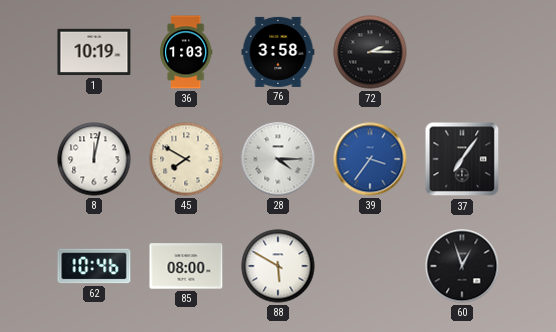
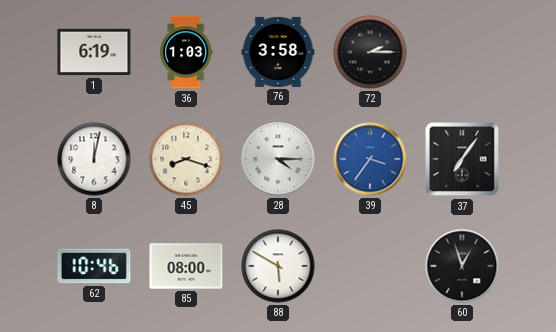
1: 10:19 -> 6:19
45: 7:50 -> 8:18
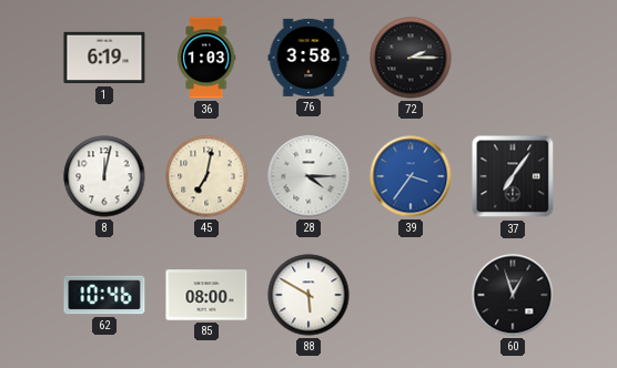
45: 8:18 -> 7:02
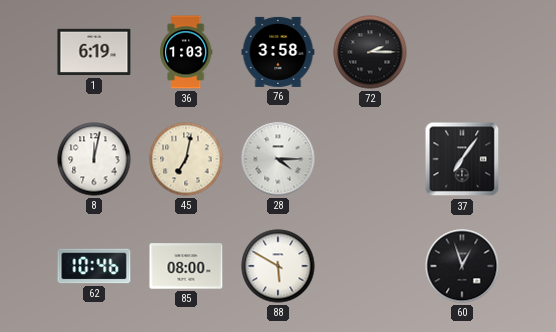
39: 3:36 -> none
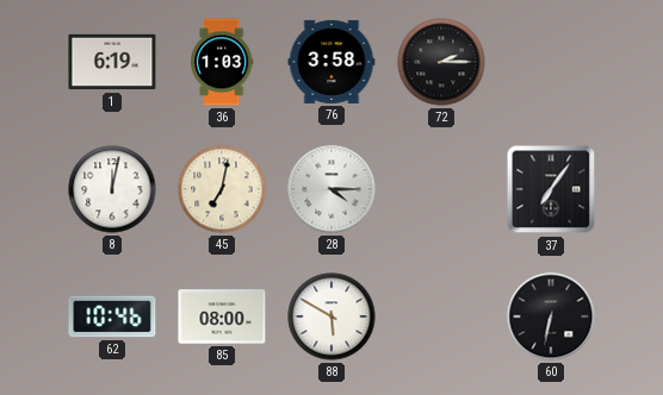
60: 12:57 -> 6:32
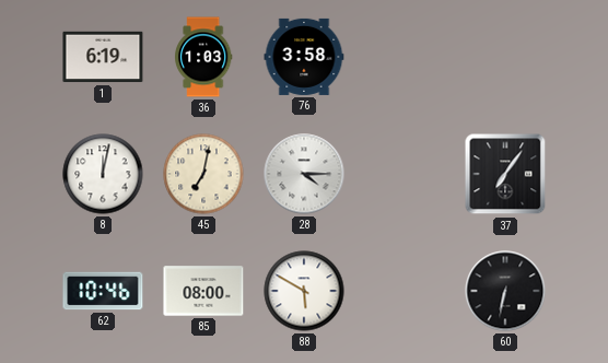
72: 2:15 -> none
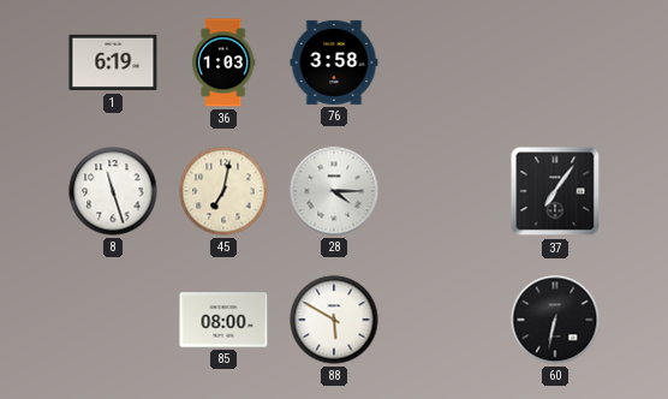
8: 12:02 -> 11:27
62: 10:46 -> none
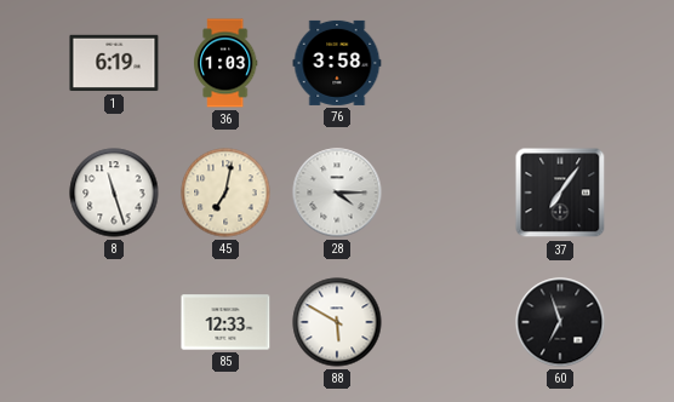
85: 08:00 -> 12:33
60: 6:32 -> 6:57
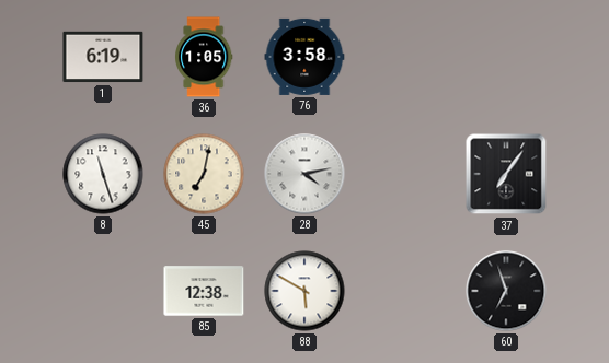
36: 1:03 -> 1:05
28: 4:15 -> 4:13
85: 12:33 -> 12:38
